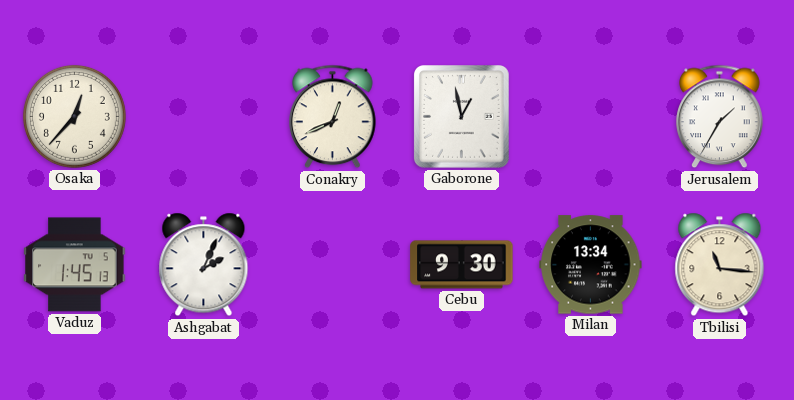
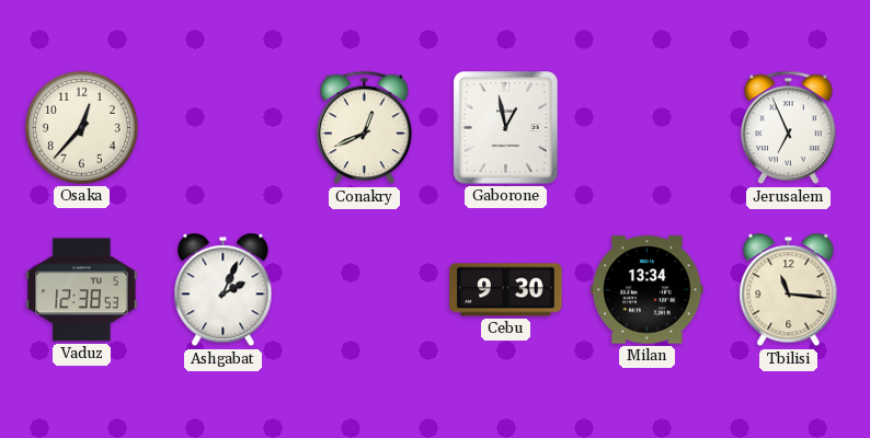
Jerusalem: 1:35 -> 6:56
Vaduz: 1:45 -> 12:38
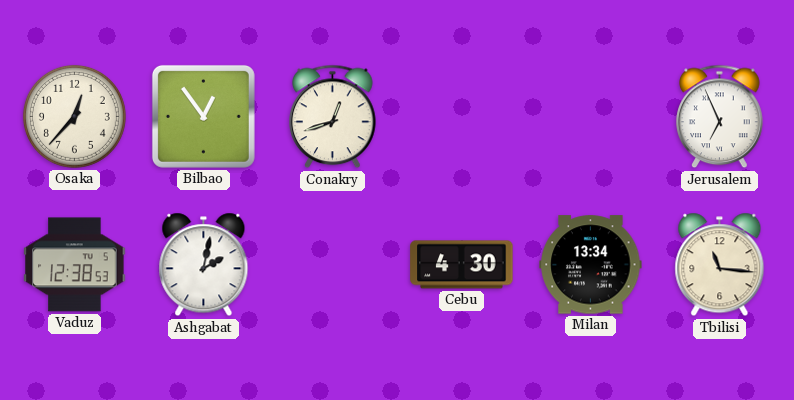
Bilbao: none -> 12:54
Conakry: 12:41 -> 12:42
Gaborone: 12:58 -> none
Ashgabat: 2:04 -> 2:02
Cebu: 9:30 -> 4:30
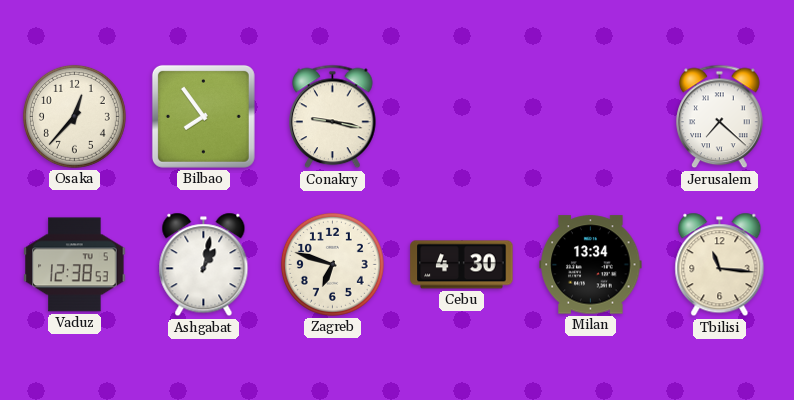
Bilbao: 12:54 -> 7:54
Conakry: 12:42 -> 9:17
Jerusalem: 6:56 -> 7:22
Ashgabat: 2:02 -> 1:02
Zagreb: none -> 6:48
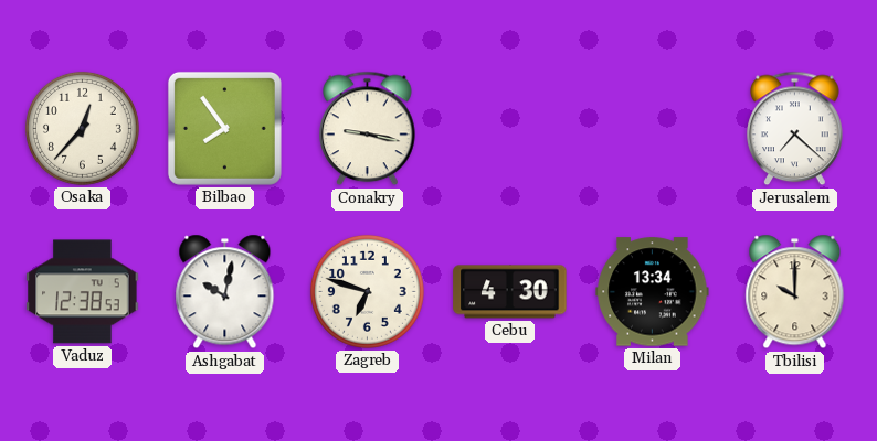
Ashgabat: 1:02 -> 10:02
Tbilisi: 11:16 -> 10:00
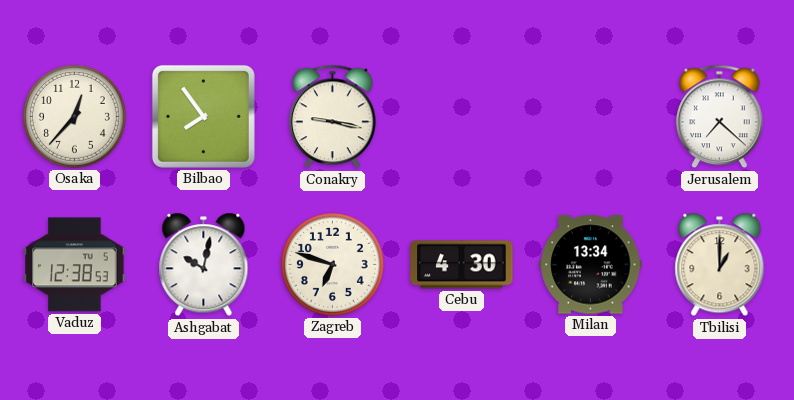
Tbilisi: 10:00 -> 1:00
